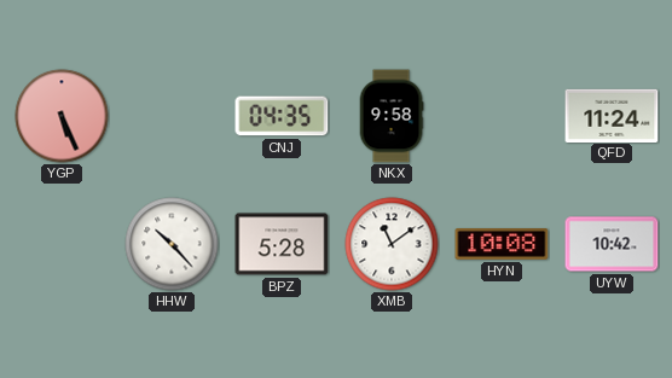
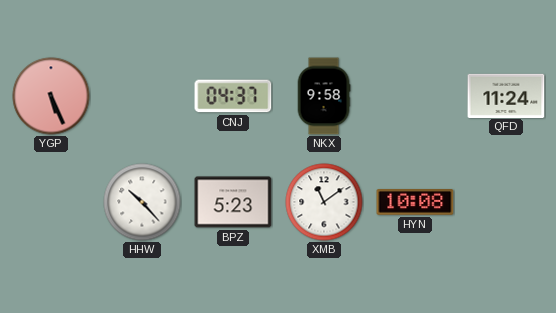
CNJ: 04:35 -> 04:37
BPZ: 5:28 -> 5:23
UYW: 10:42 -> none
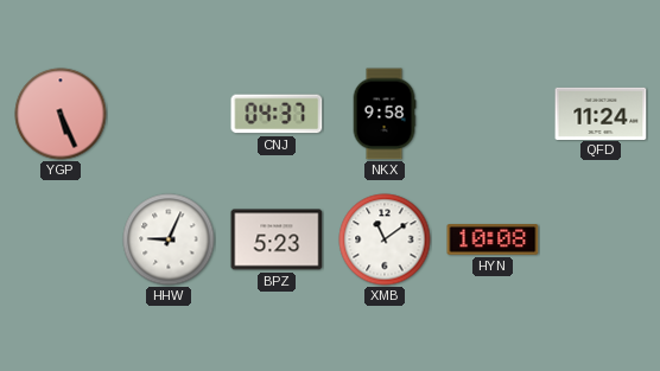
HHW: 10:23 -> 9:04
